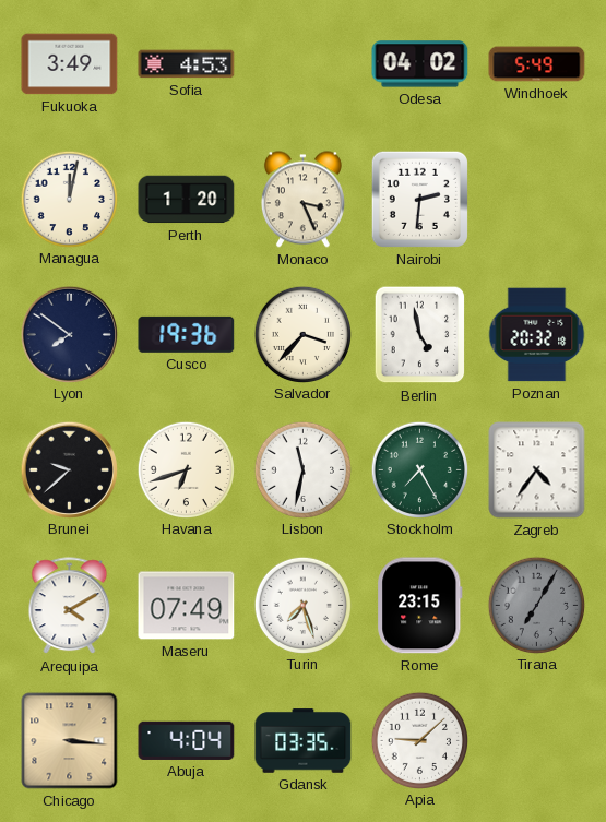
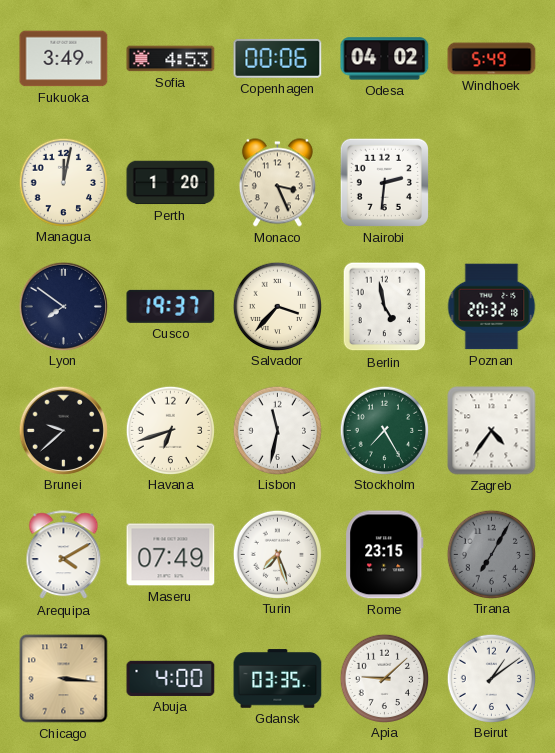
Copenhagen: none -> 00:06
Cusco: 19:36 -> 19:37
Abuja: 4:04 -> 4:00
Beirut: none -> 1:09
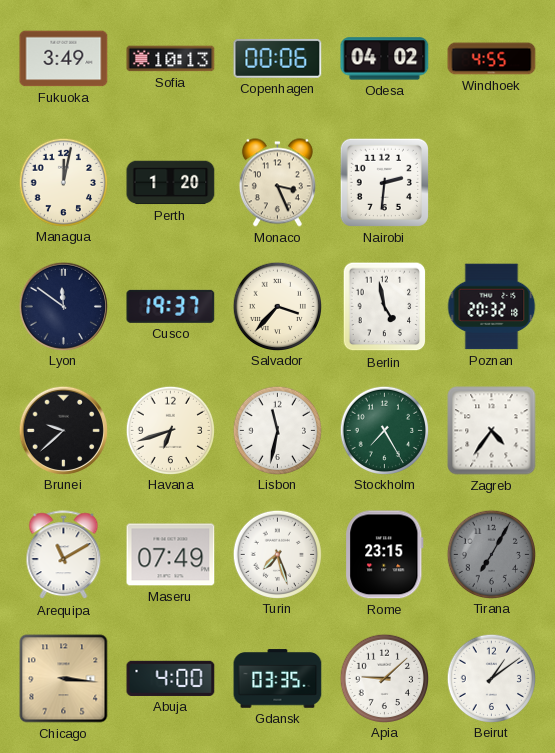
Sofia: 4:53 -> 10:13
Windhoek: 5:49 -> 4:55
Lyon: 7:51 -> 11:51
Arequipa: 4:10 -> 11:10
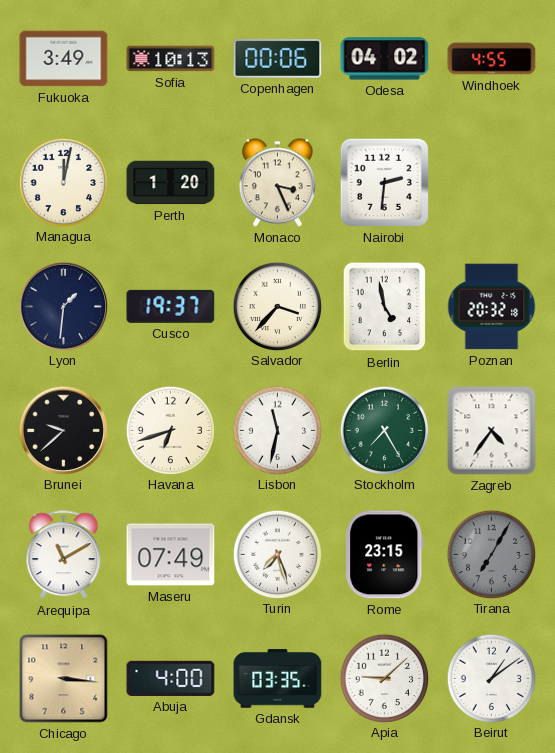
Lyon: 11:51 -> 1:31
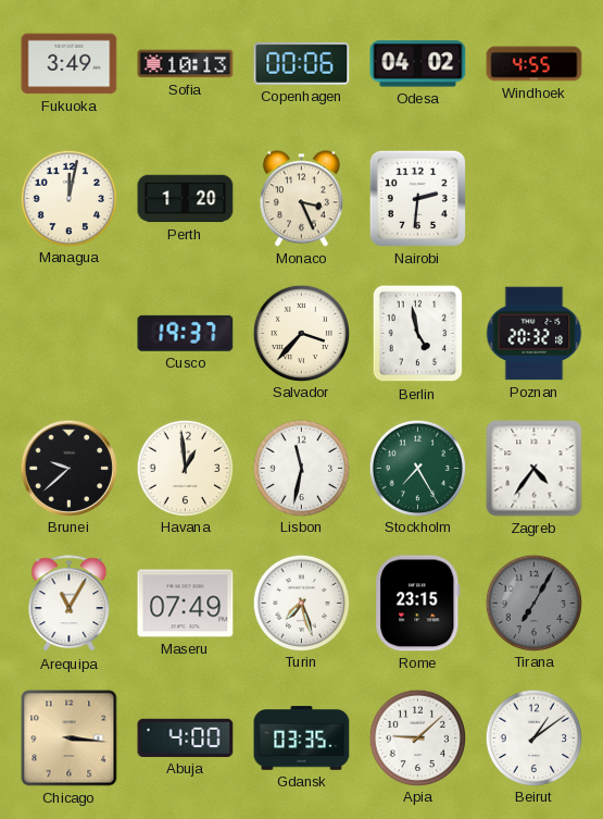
Lyon: 1:31 -> none
Havana: 6:42 -> 12:59
Arequipa: 11:10 -> 11:05
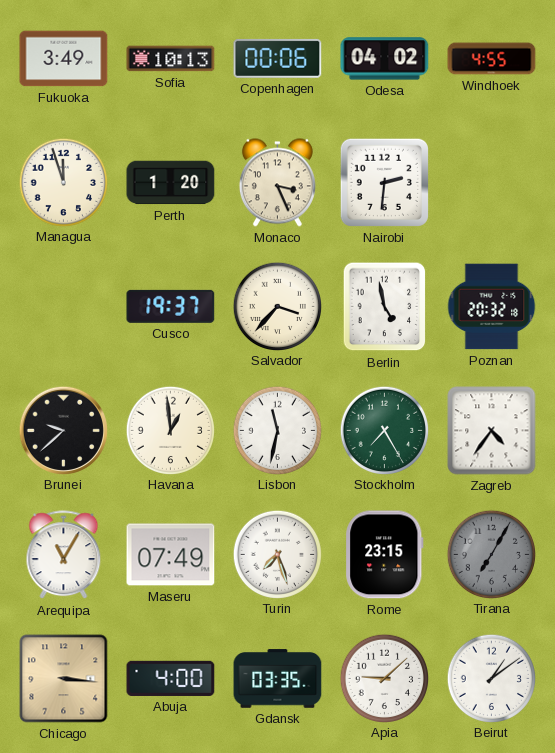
Managua: 12:02 -> 11:57
